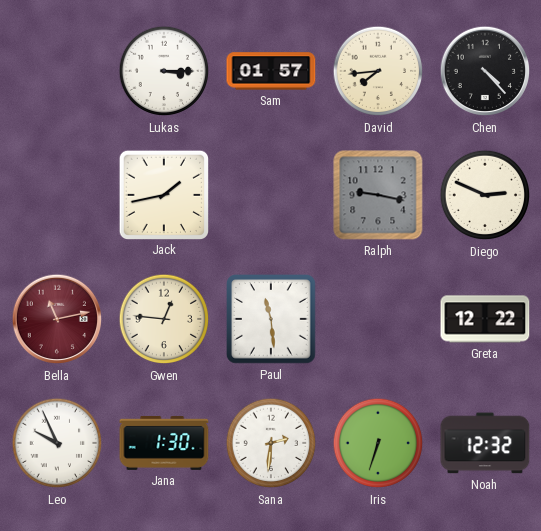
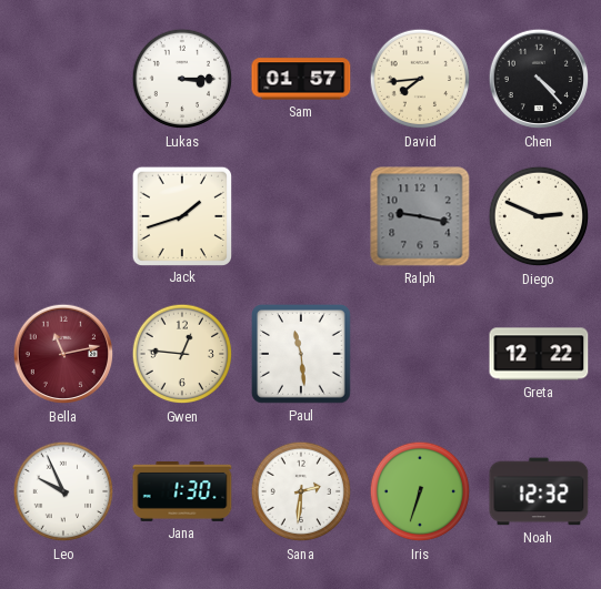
Jack: 1:43 -> 1:42
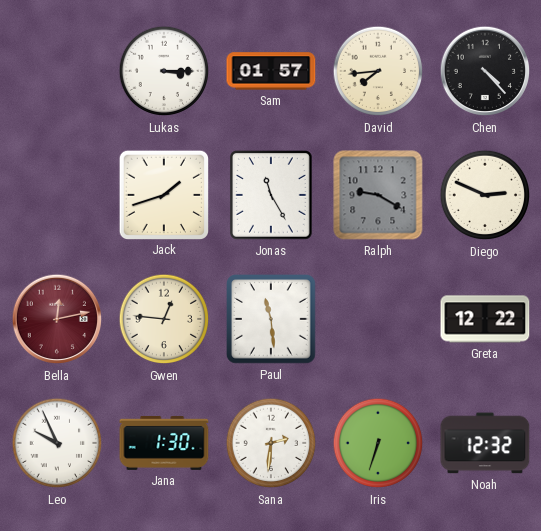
Jonas: none -> 11:25
Ralph: 9:17 -> 9:20
Bella: 11:13 -> 12:13
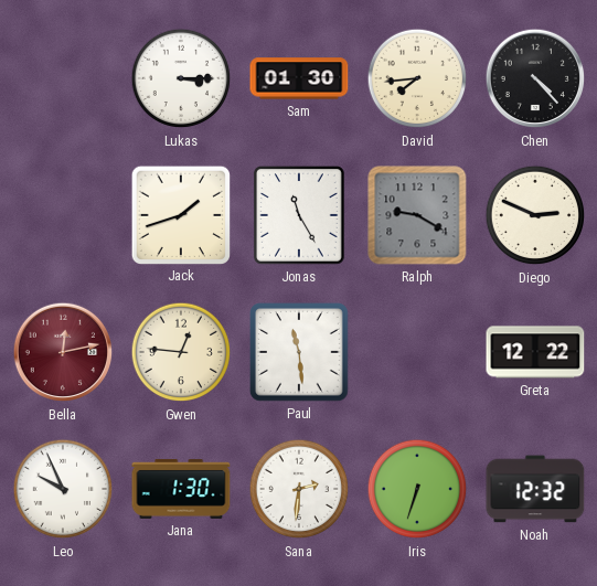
Sam: 01:57 -> 01:30
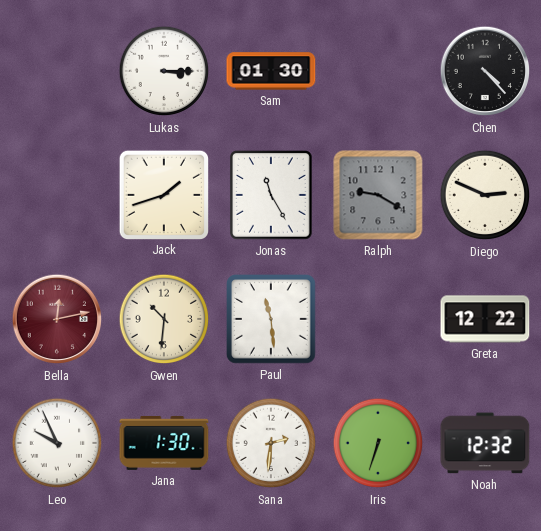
David: 7:44 -> none
Gwen: 12:46 -> 10:31
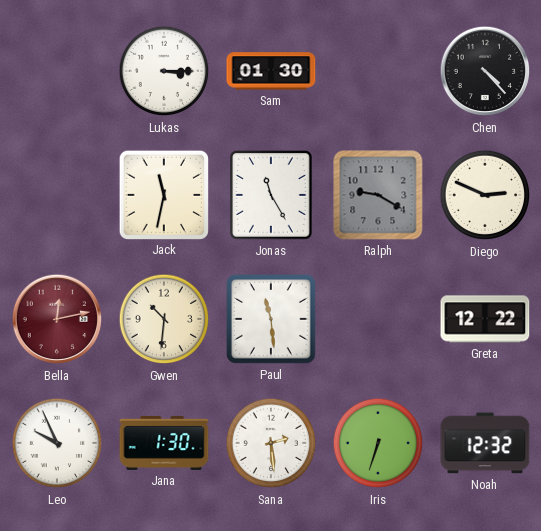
Jack: 1:42 -> 11:32
Sana: 2:31 -> 2:29
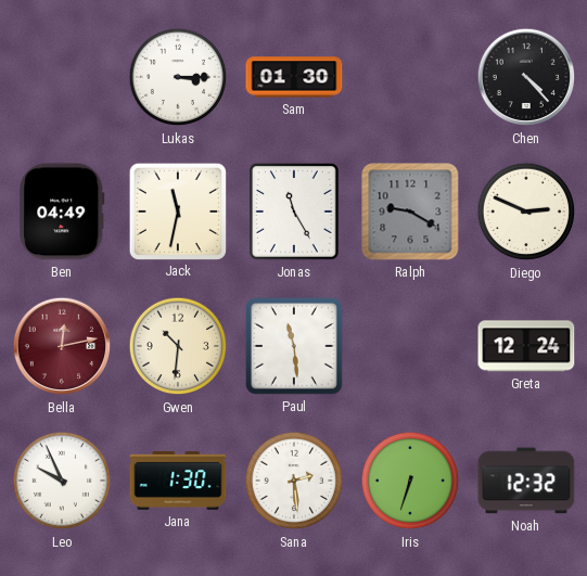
Ben: none -> 04:49
Greta: 12:22 -> 12:24
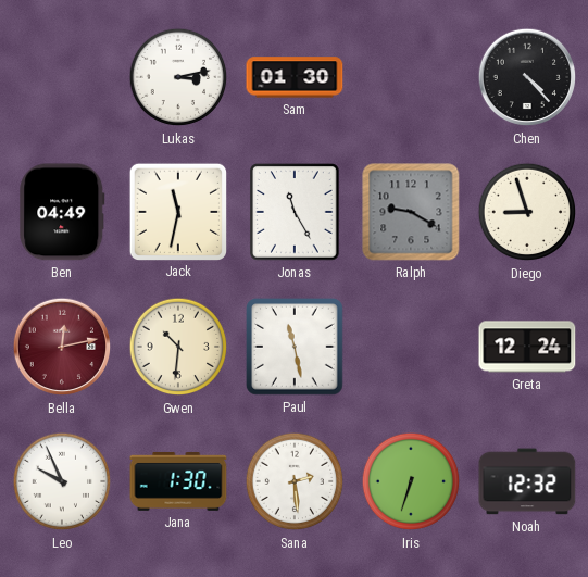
Lukas: 3:15 -> 3:13
Diego: 2:49 -> 8:57
Paul: 11:29 -> 11:28
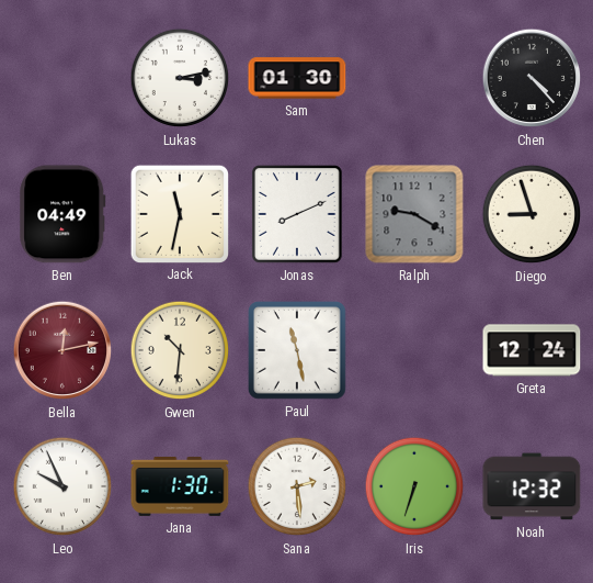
Jonas: 11:25 -> 8:11
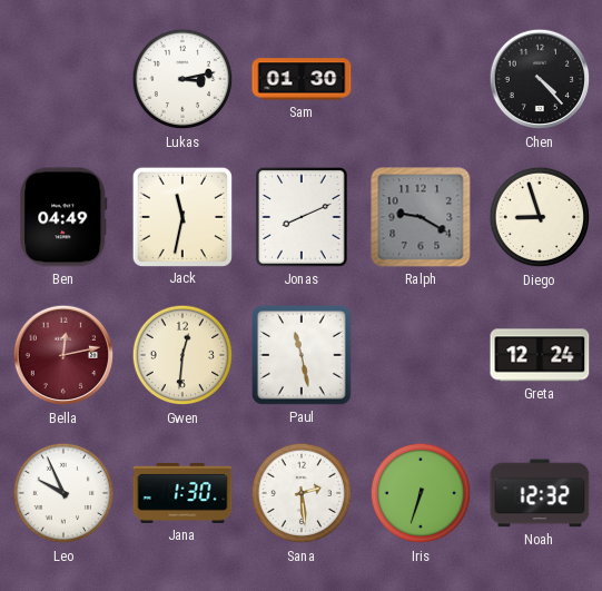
Gwen: 10:31 -> 12:31
